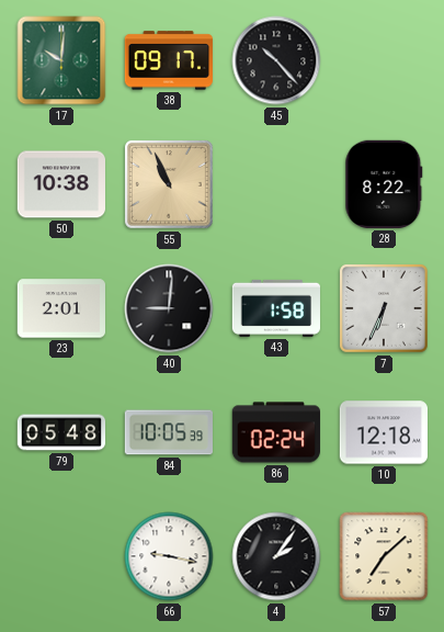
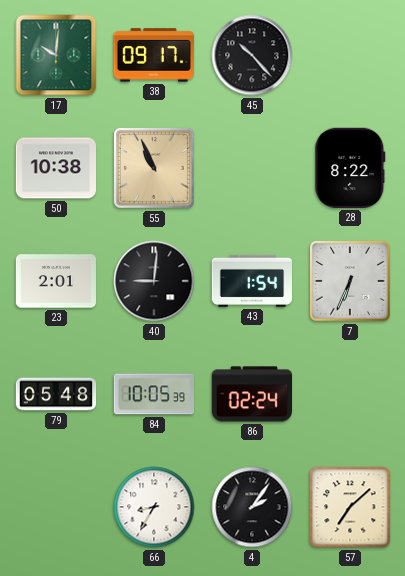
43: 1:58 -> 1:54
10: 12:18 -> none
66: 9:17 -> 8:35
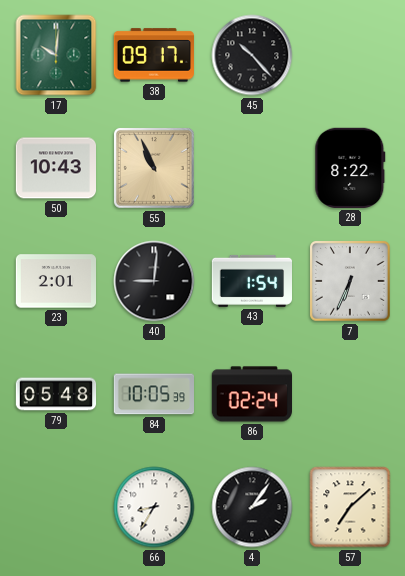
50: 10:38 -> 10:43
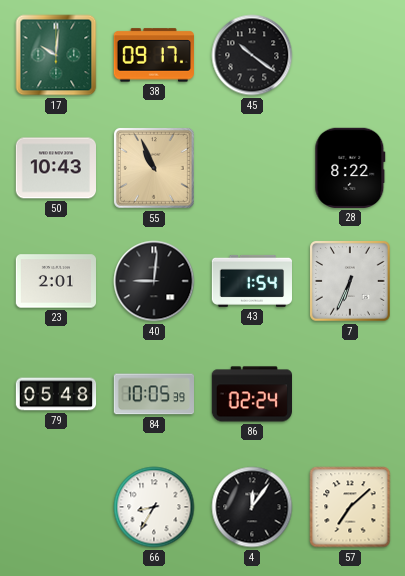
45: 10:23 -> 10:21
4: 2:06 -> 12:06
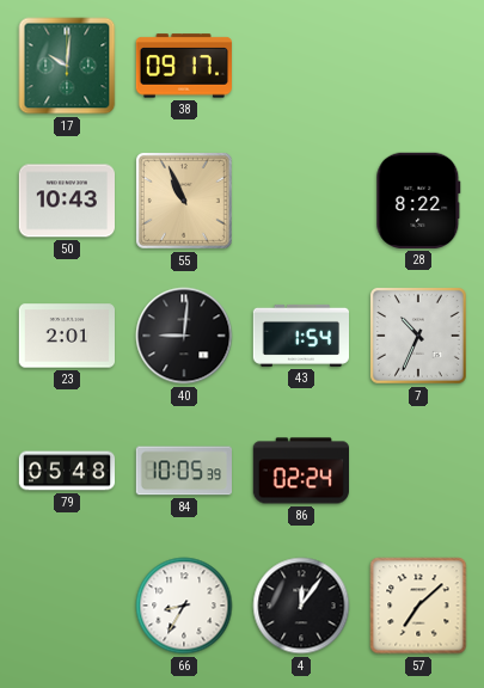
45: 10:21 -> none
7: 6:34 -> 10:34
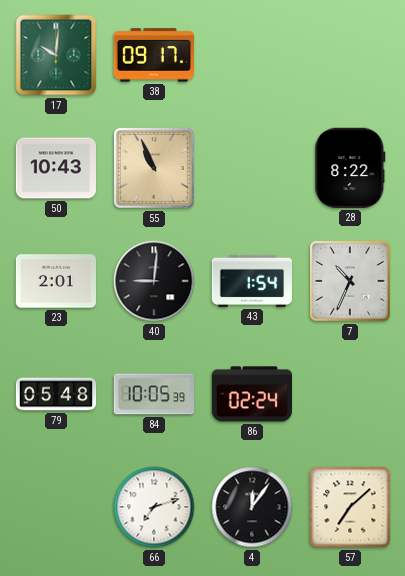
66: 8:35 -> 7:12
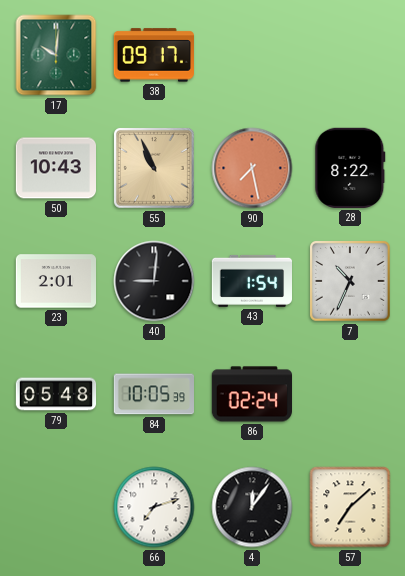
90: none -> 7:28
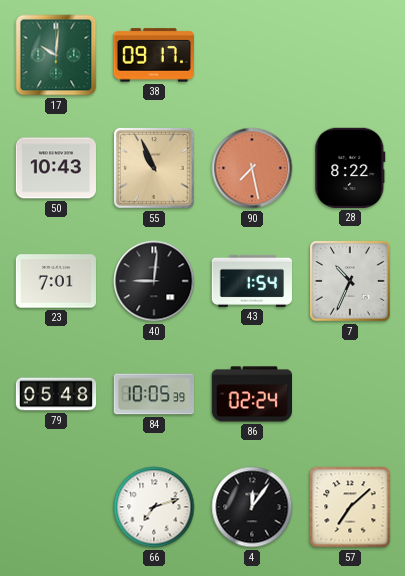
23: 2:01 -> 7:01
